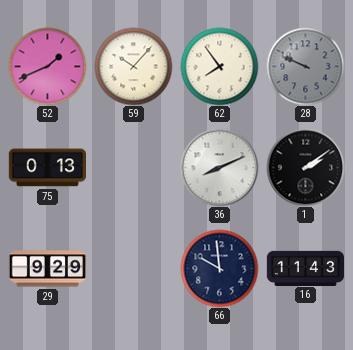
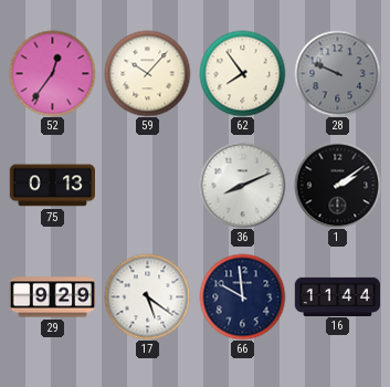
52: 1:41 -> 12:36
17: none -> 5:21
16: 11:43 -> 11:44
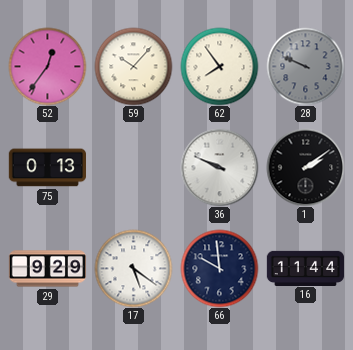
36: 8:11 -> 9:49
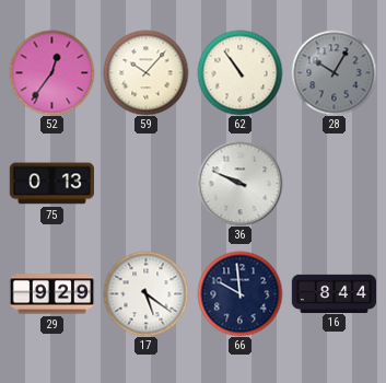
62: 7:54 -> 10:54
28: 9:49 -> 10:05
1: 2:09 -> none
16: 11:44 -> 8:44
